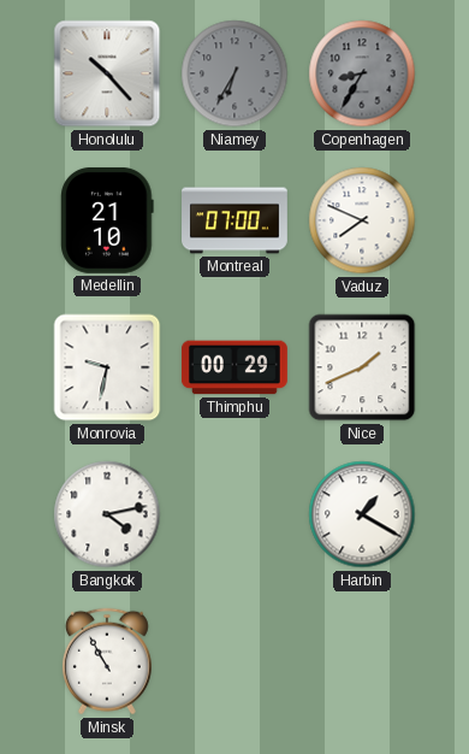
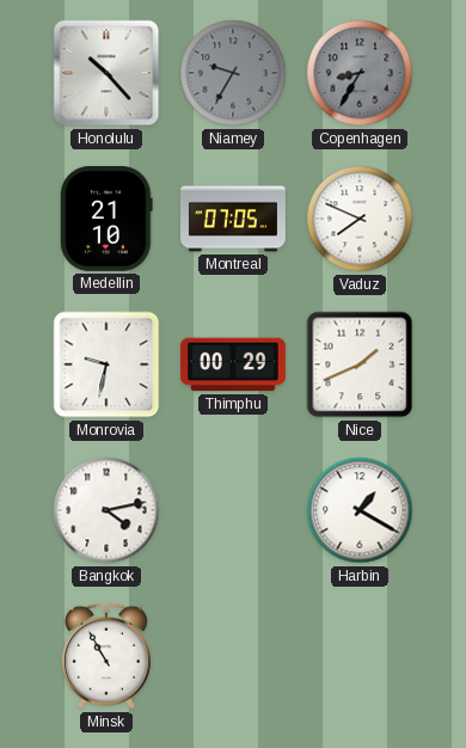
Niamey: 6:35 -> 9:35
Montreal: 07:00 -> 07:05
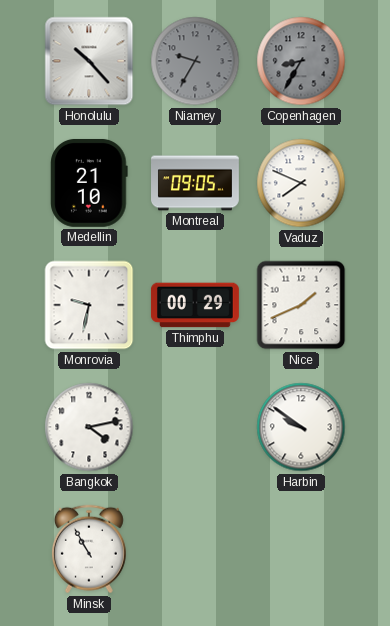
Montreal: 07:05 -> 09:05
Harbin: 1:20 -> 9:51
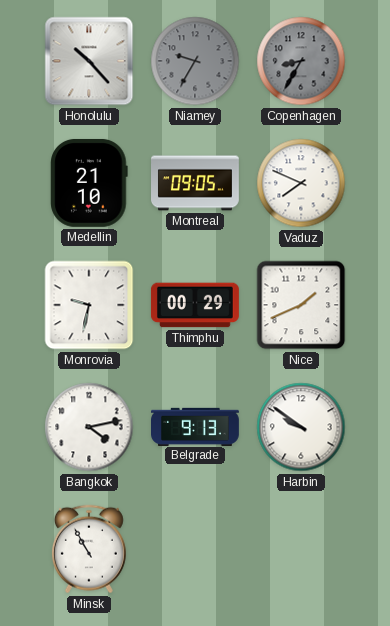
Belgrade: none -> 9:13
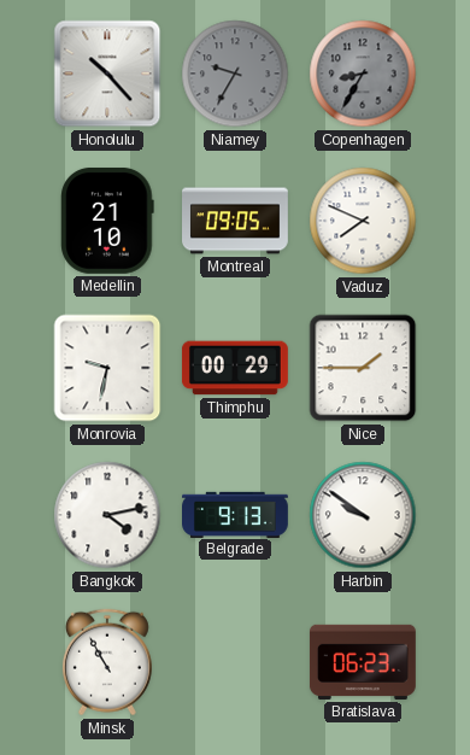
Nice: 1:41 -> 1:45
Bratislava: none -> 06:23
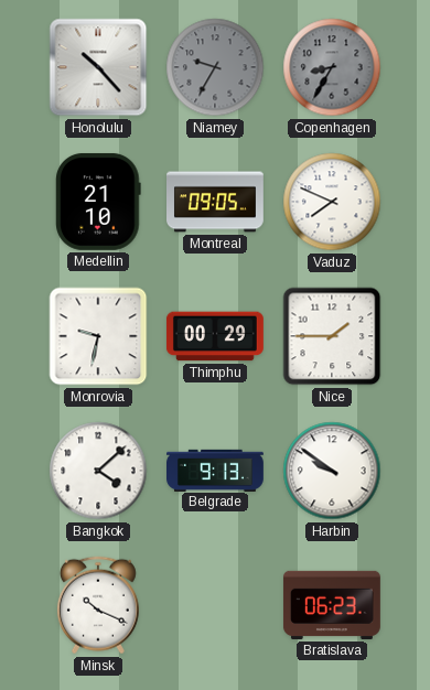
Bangkok: 4:13 -> 4:08
Minsk: 10:55 -> 10:19
